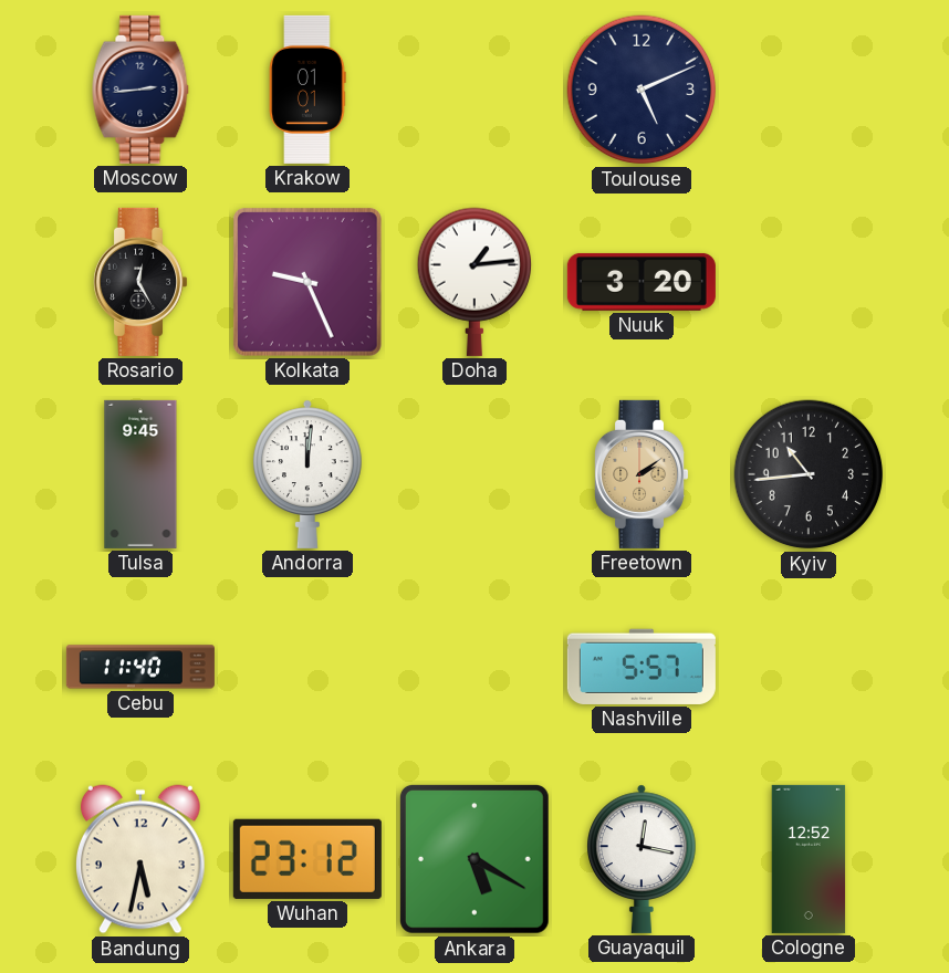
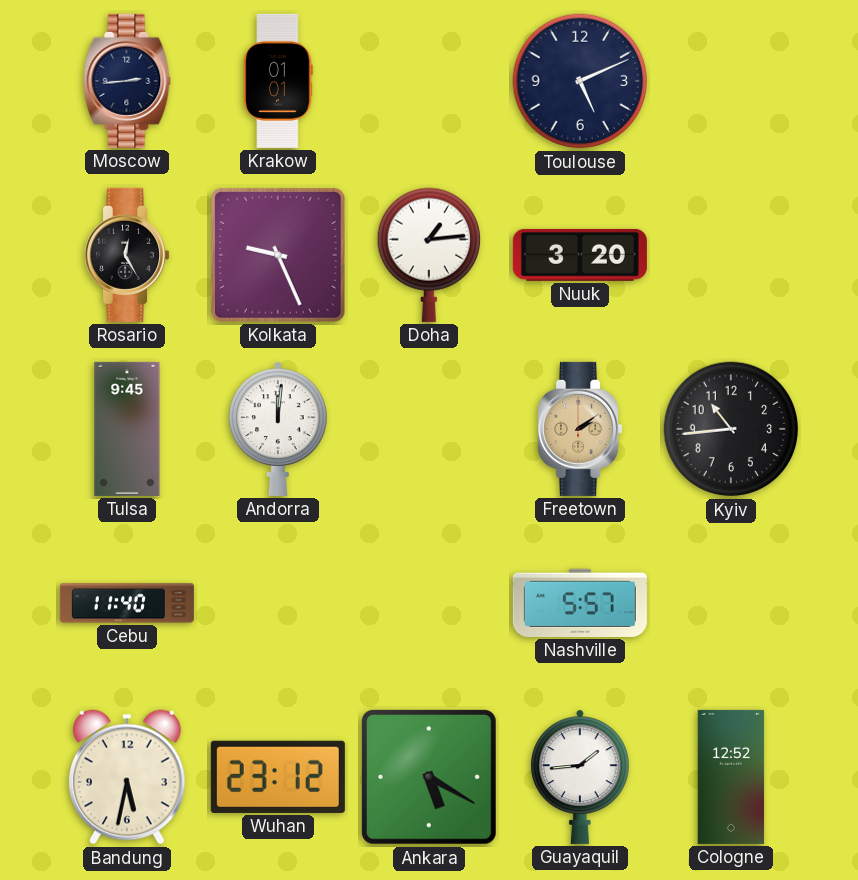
Guayaquil: 12:17 -> 1:44
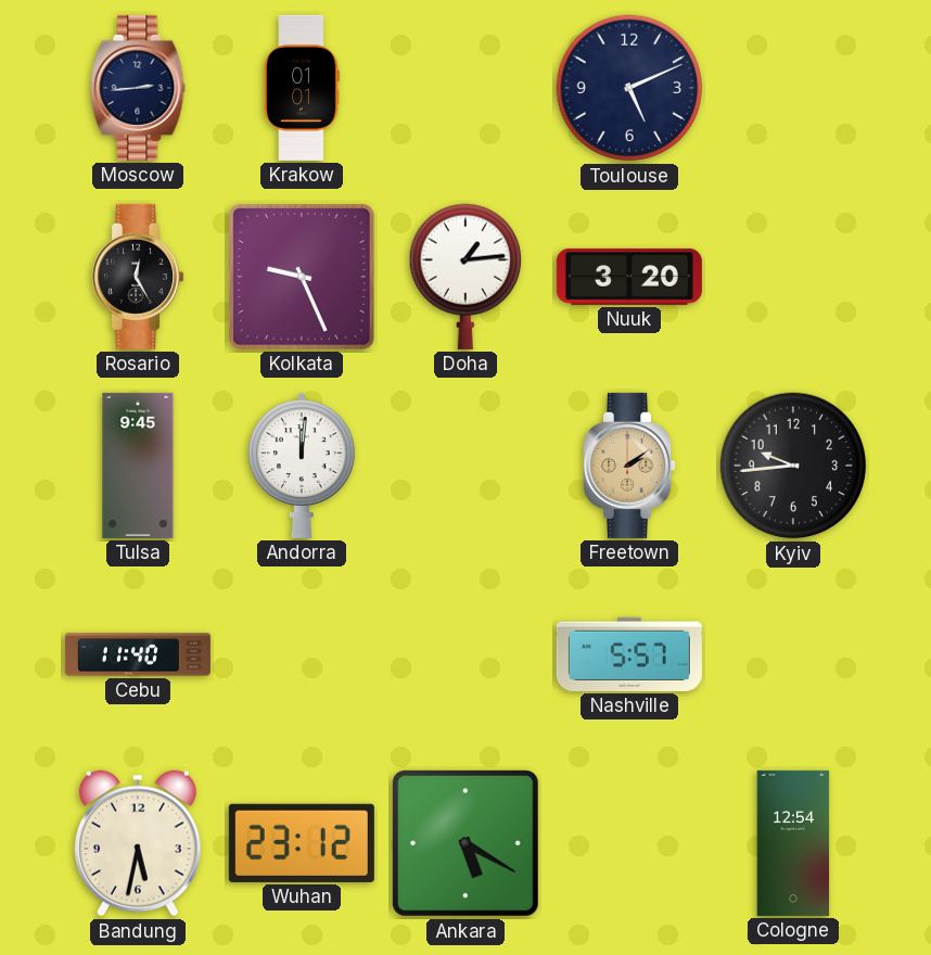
Kyiv: 10:44 -> 9:44
Guayaquil: 1:44 -> none
Cologne: 12:52 -> 12:54
